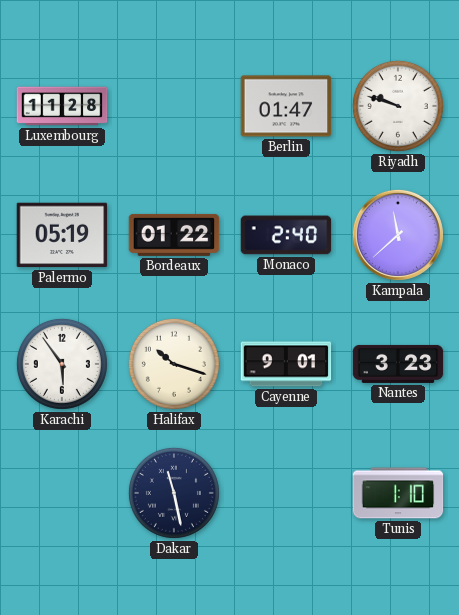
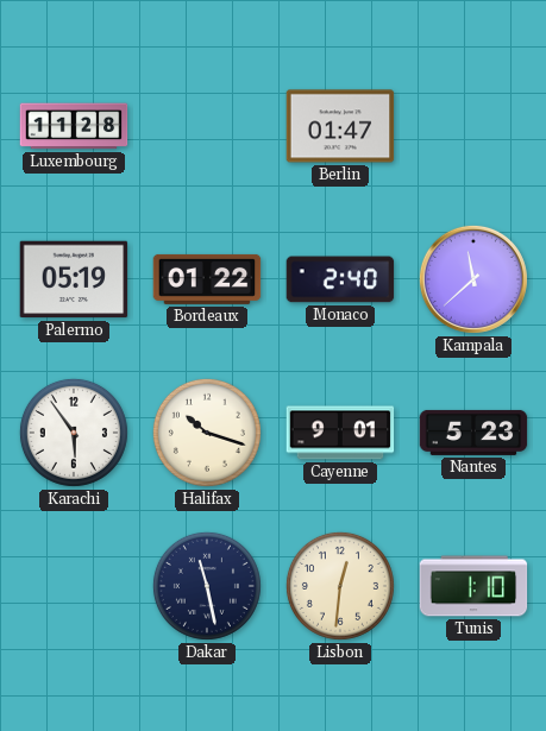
Riyadh: 9:48 -> none
Nantes: 3:23 -> 5:23
Lisbon: none -> 12:31
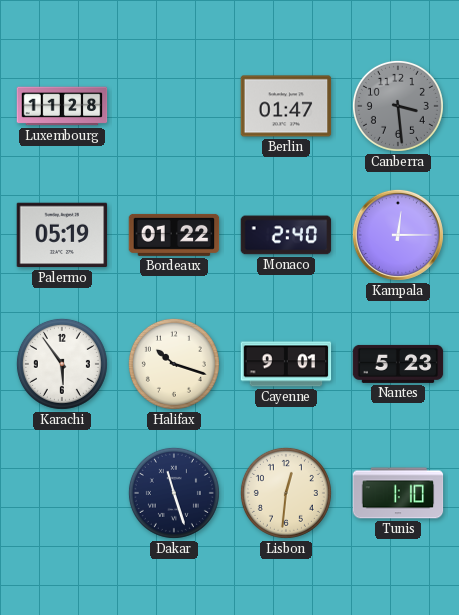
Canberra: none -> 3:29
Kampala: 11:38 -> 12:15
Dakar: 11:28 -> 11:27
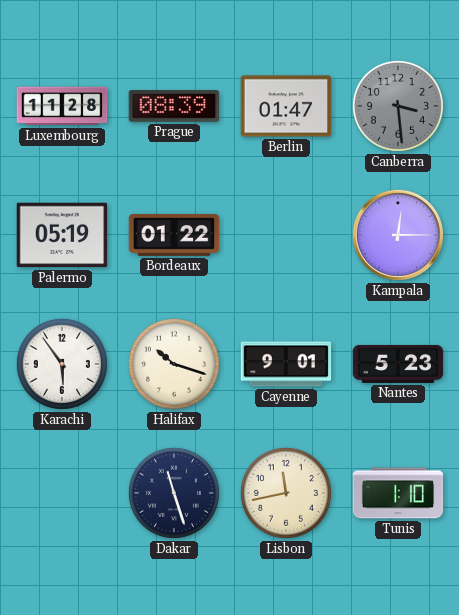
Prague: none -> 08:39
Monaco: 2:40 -> none
Lisbon: 12:31 -> 11:43
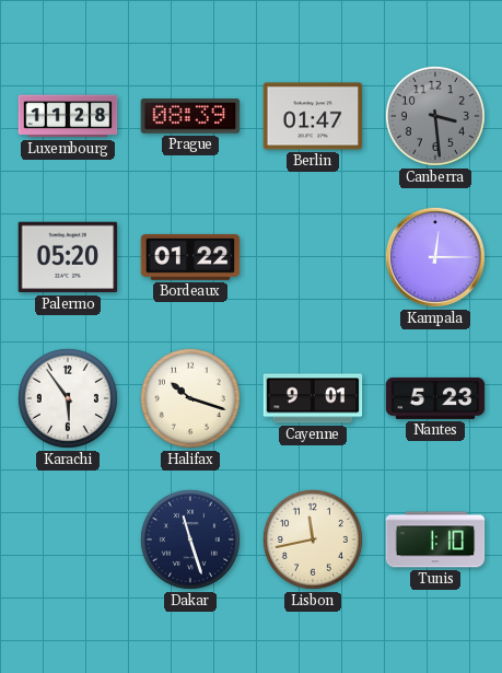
Palermo: 05:19 -> 05:20
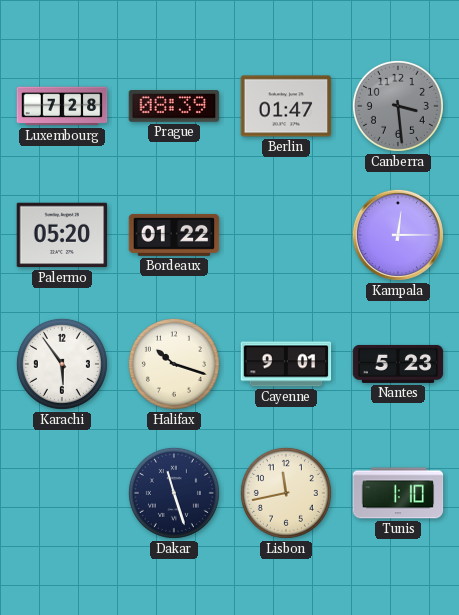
Luxembourg: 11:28 -> 7:28
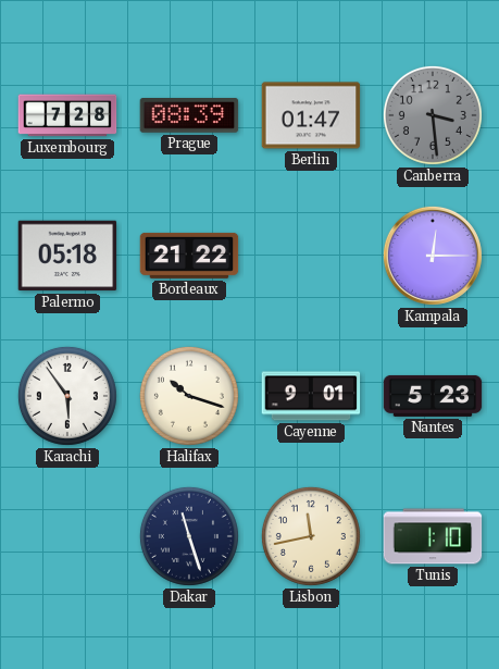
Palermo: 05:20 -> 05:18
Bordeaux: 01:22 -> 21:22
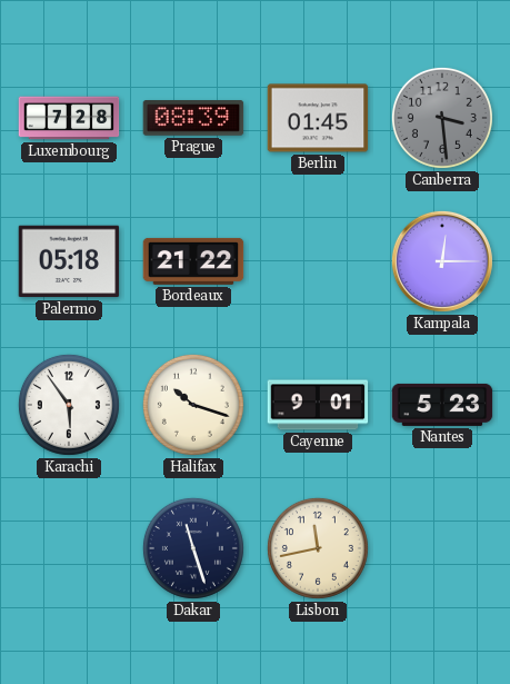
Berlin: 01:47 -> 01:45
Tunis: 1:10 -> none
